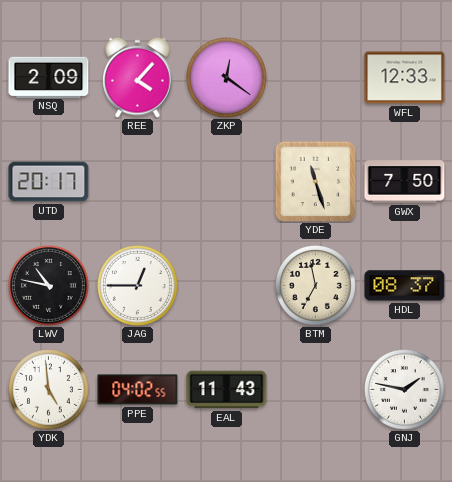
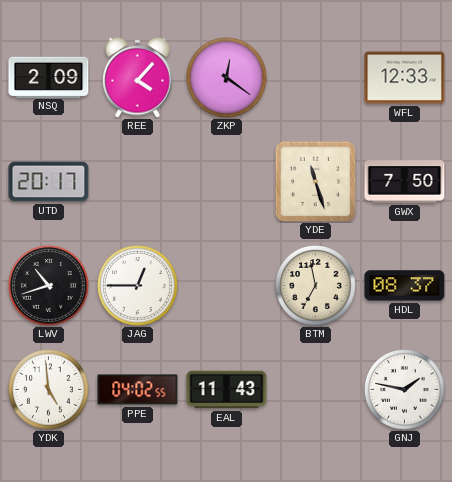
LWV: 10:47 -> 10:42
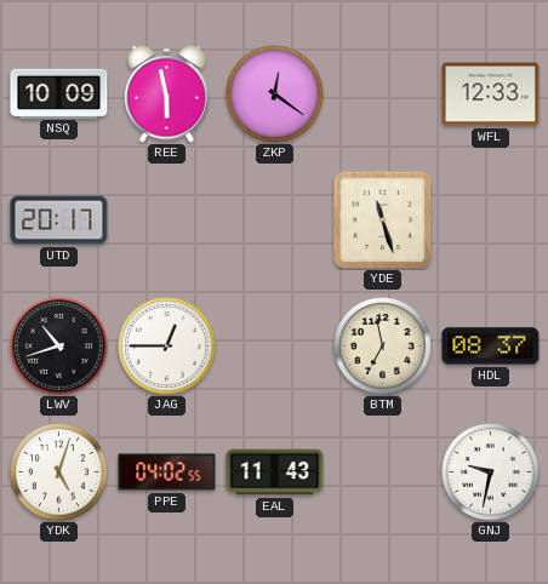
NSQ: 2:09 -> 10:09
REE: 4:07 -> 5:58
GWX: 7:50 -> none
YDK: 4:59 -> 5:03
GNJ: 1:47 -> 9:32
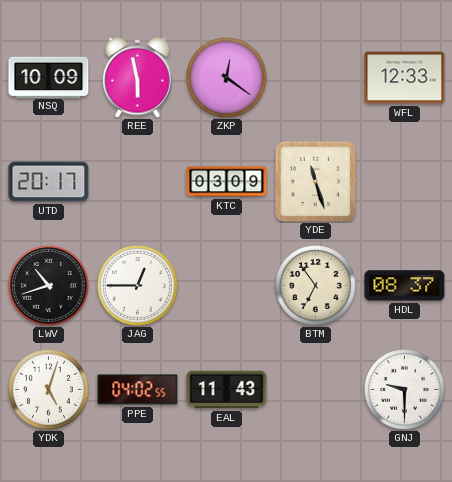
KTC: none -> 03:09
BTM: 6:58 -> 6:54
GNJ: 9:32 -> 9:30
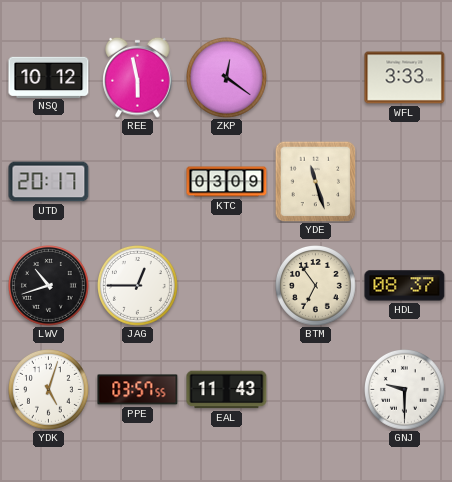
NSQ: 10:09 -> 10:12
WFL: 12:33 -> 3:33
PPE: 04:02 -> 03:57
